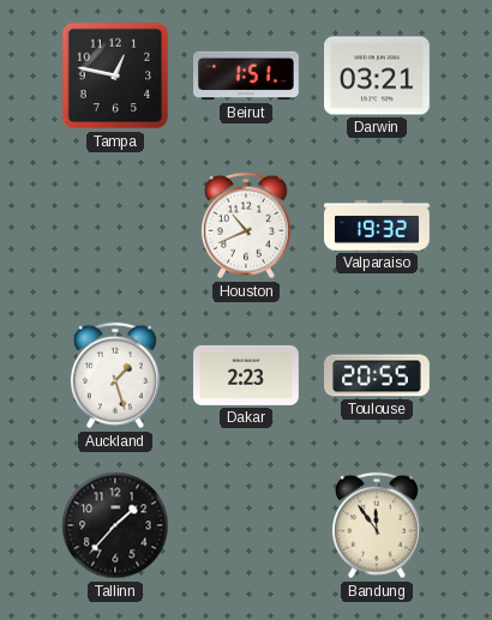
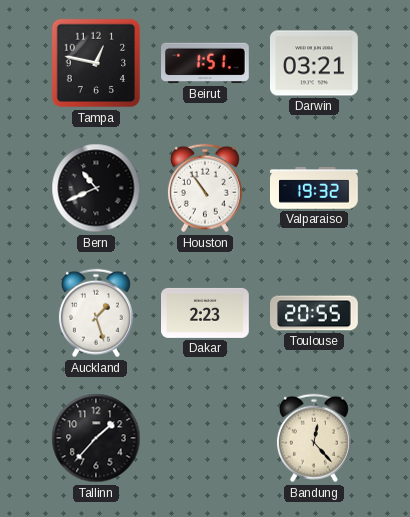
Bern: none -> 10:41
Houston: 10:41 -> 10:54
Bandung: 11:54 -> 12:23
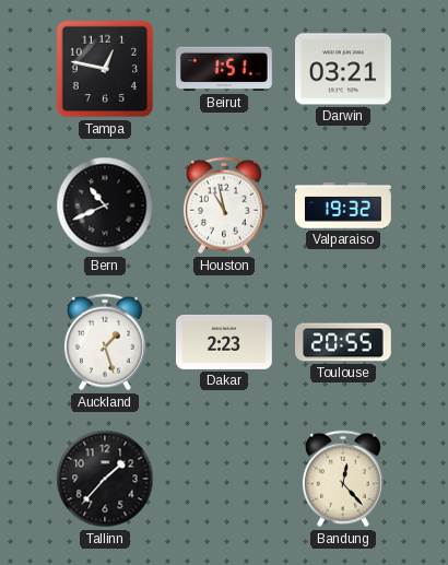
Houston: 10:54 -> 10:58
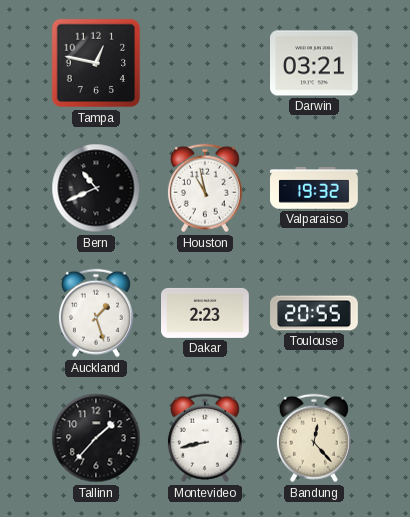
Beirut: 1:51 -> none
Montevideo: none -> 8:43
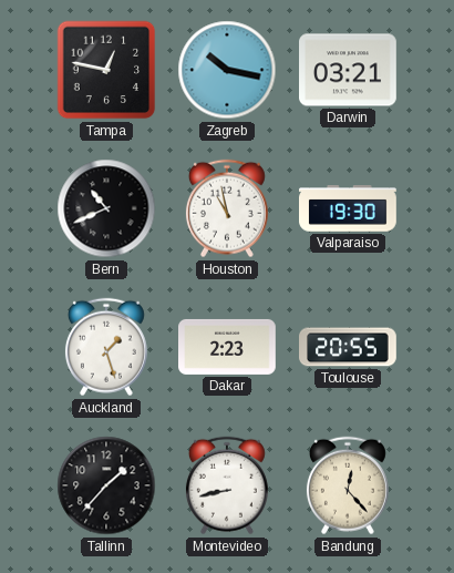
Zagreb: none -> 10:17
Valparaiso: 19:32 -> 19:30
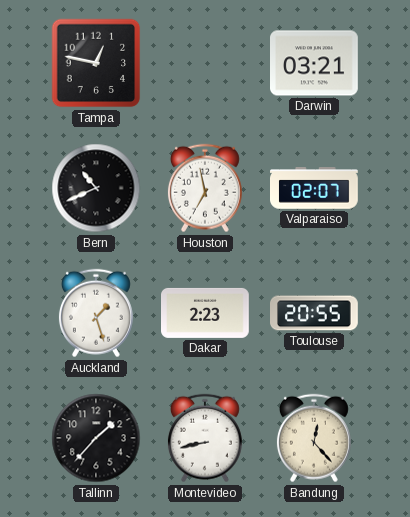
Zagreb: 10:17 -> none
Houston: 10:58 -> 6:58
Valparaiso: 19:30 -> 02:07
